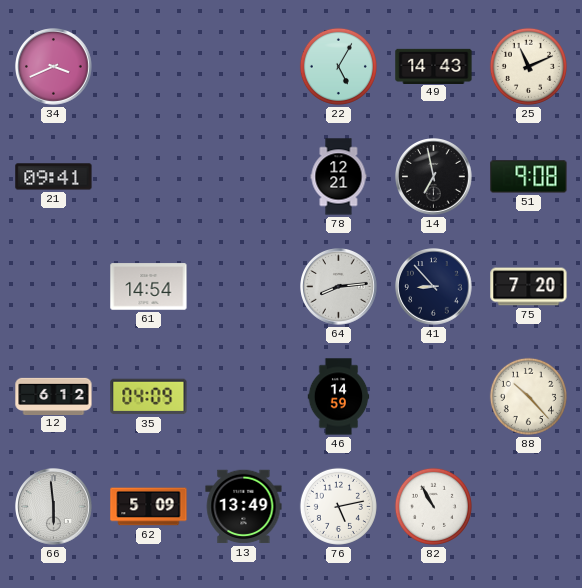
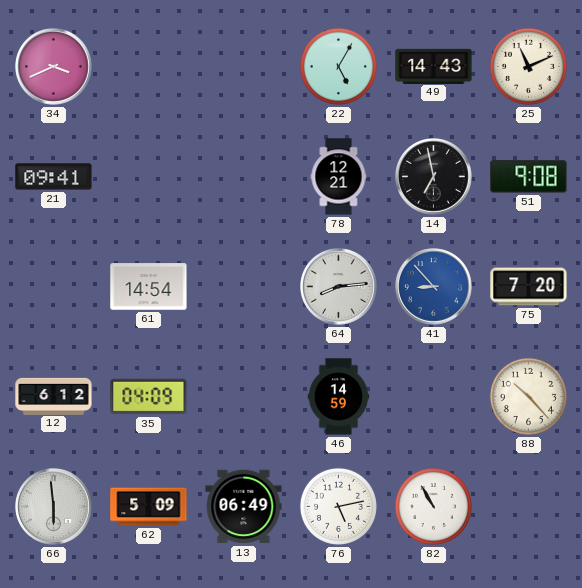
41 dial: navy -> blue
13: 13:49 -> 06:49
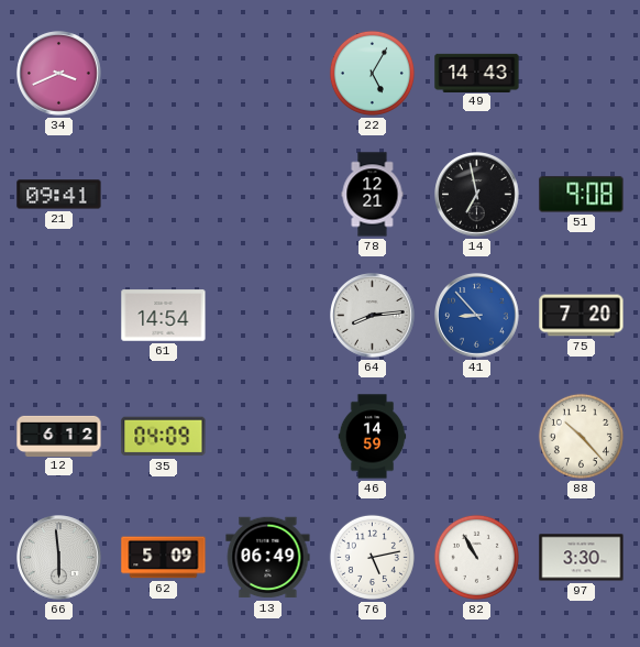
25: 11:11 -> none
97: none -> 3:30
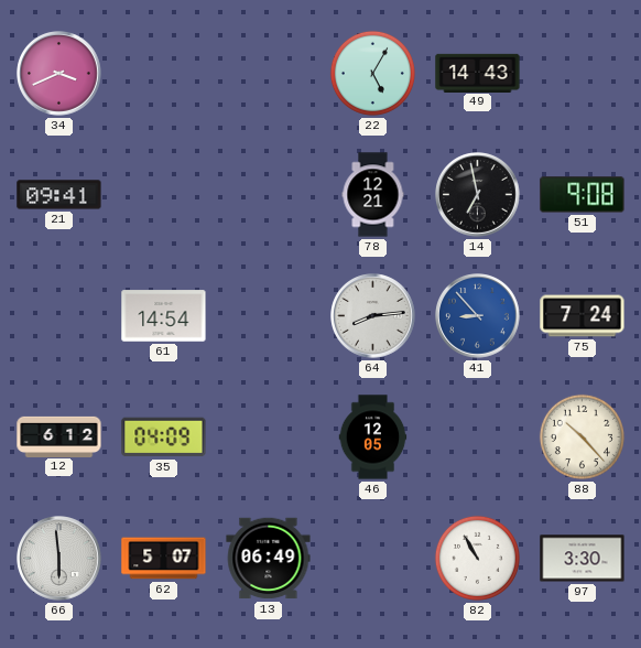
75: 7:20 -> 7:24
46: 14:59 -> 12:05
62: 5:09 -> 5:07
76: 5:13 -> none
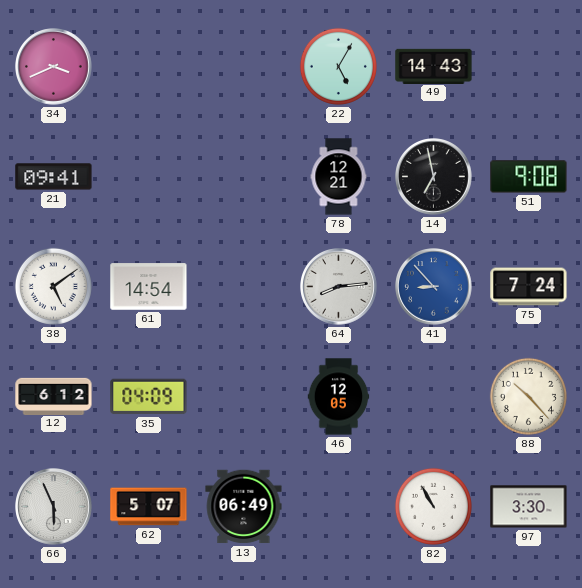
38: none -> 5:09
66: 5:59 -> 5:56
